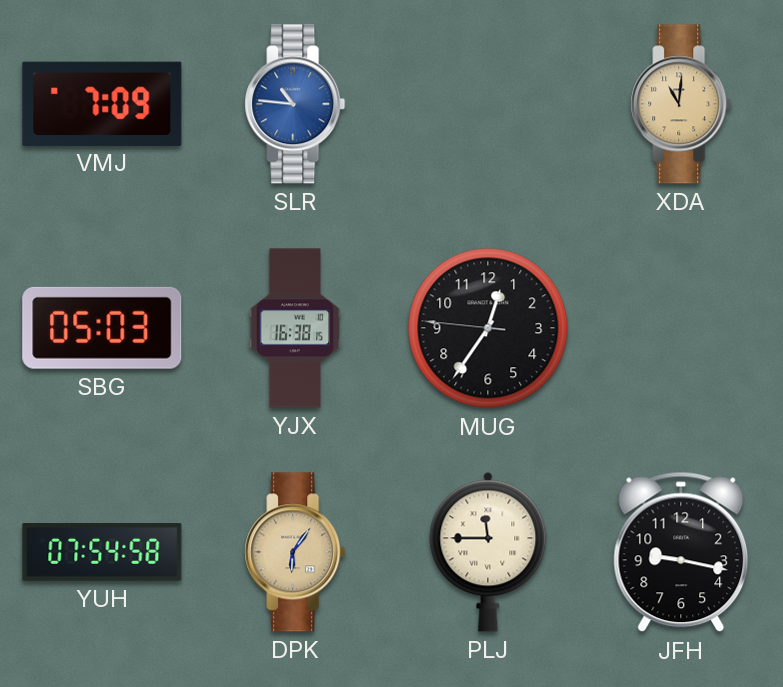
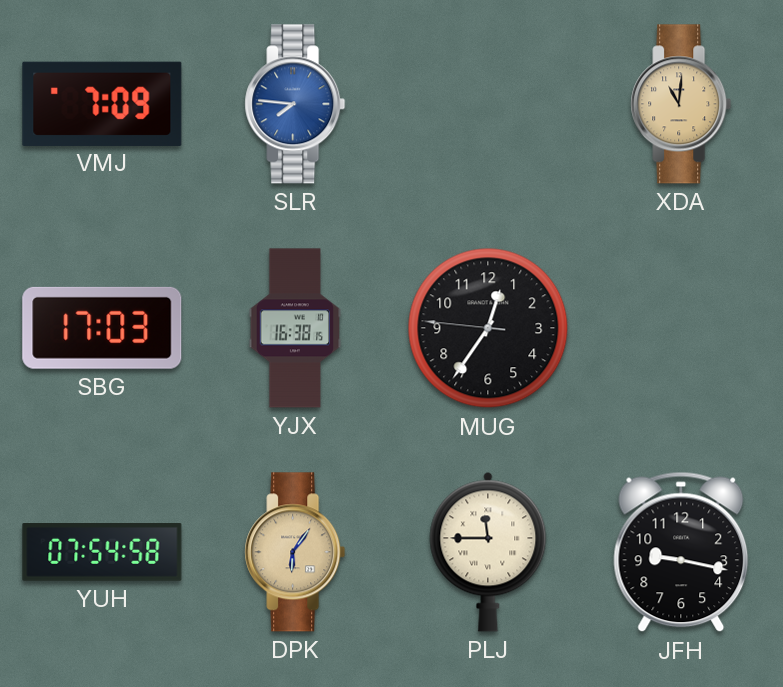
SLR: 10:46 -> 7:46
SBG: 05:03 -> 17:03
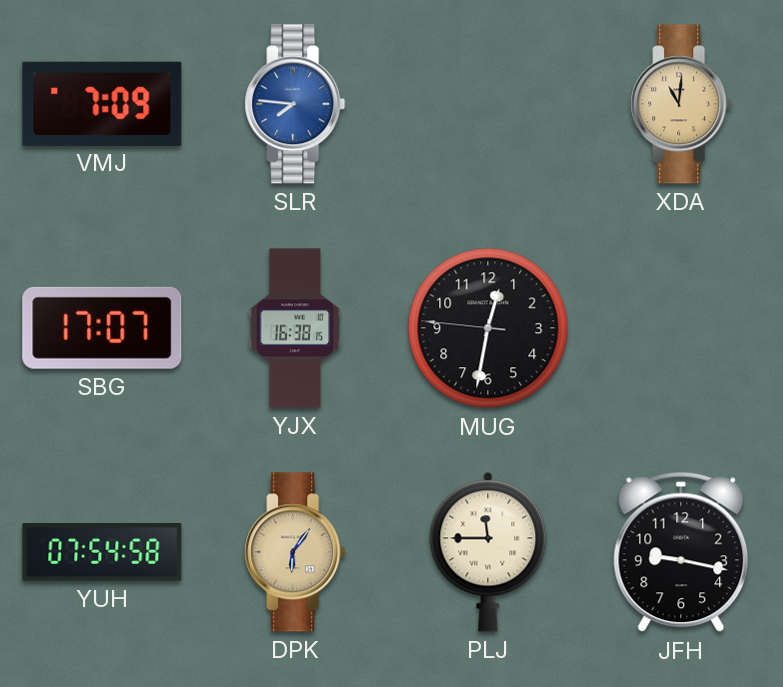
SBG: 17:03 -> 17:07
MUG: 12:35 -> 12:31
